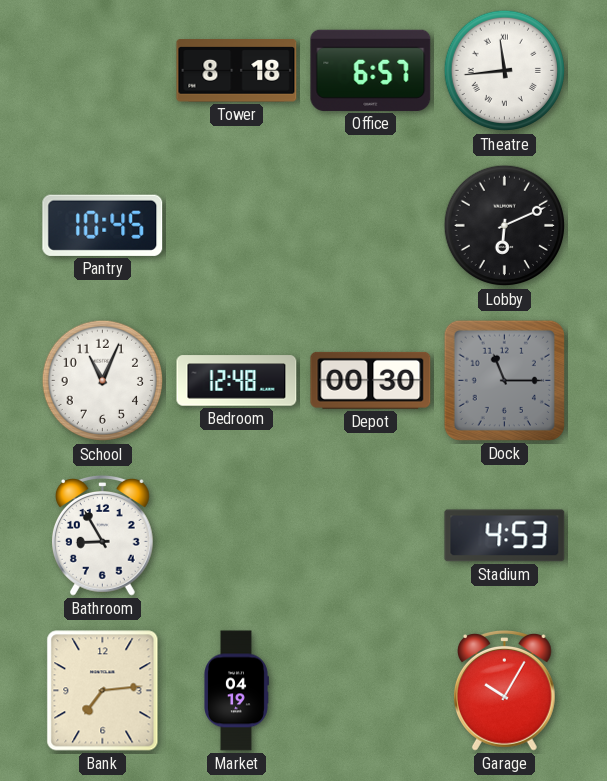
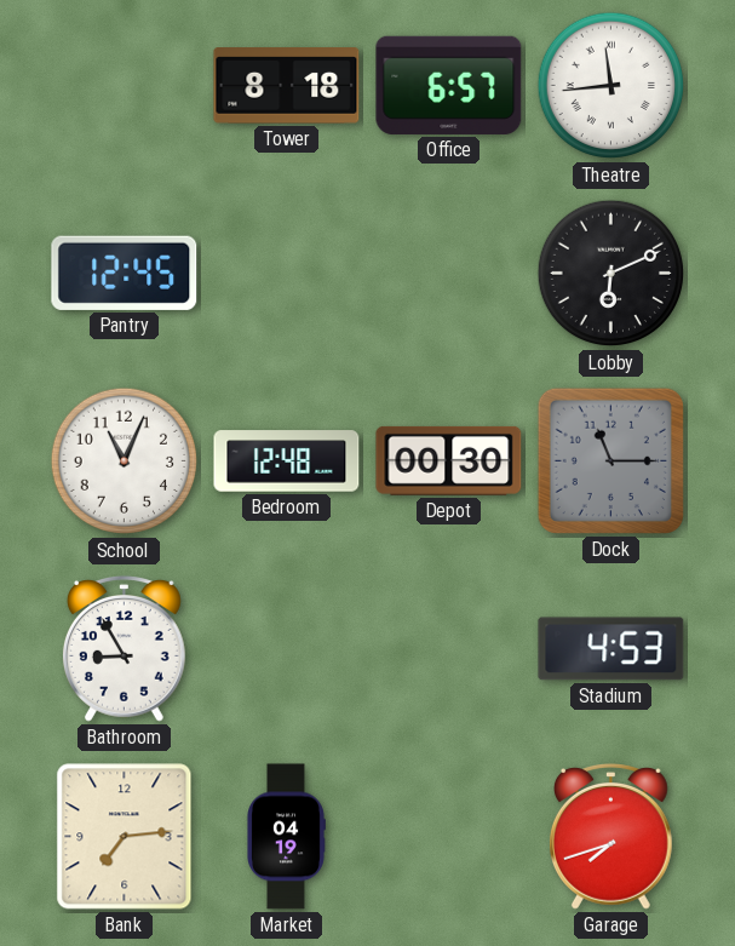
Pantry: 10:45 -> 12:45
Garage: 10:05 -> 7:42
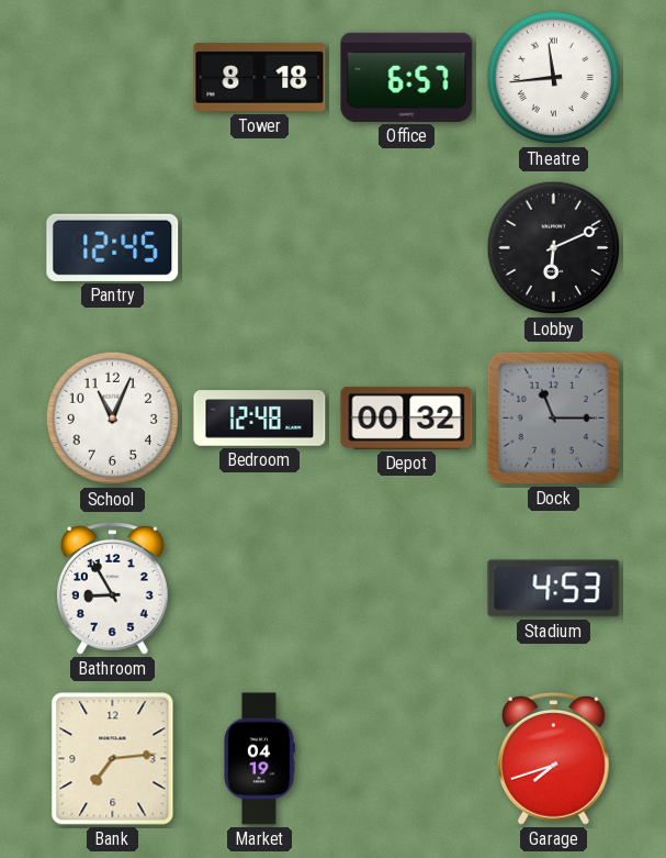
Depot: 00:30 -> 00:32
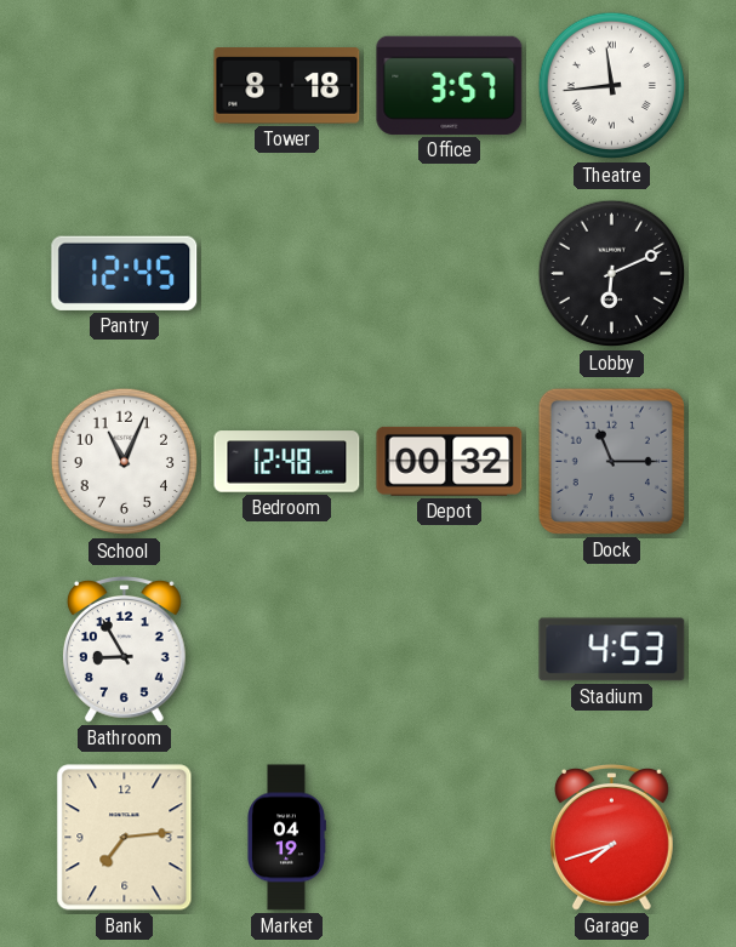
Office: 6:57 -> 3:57
